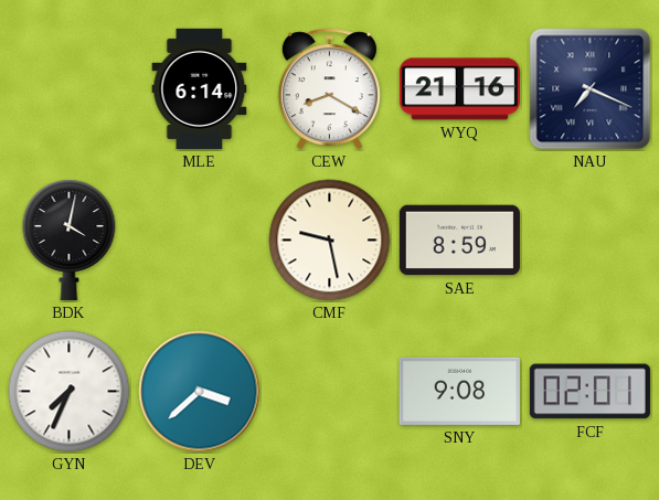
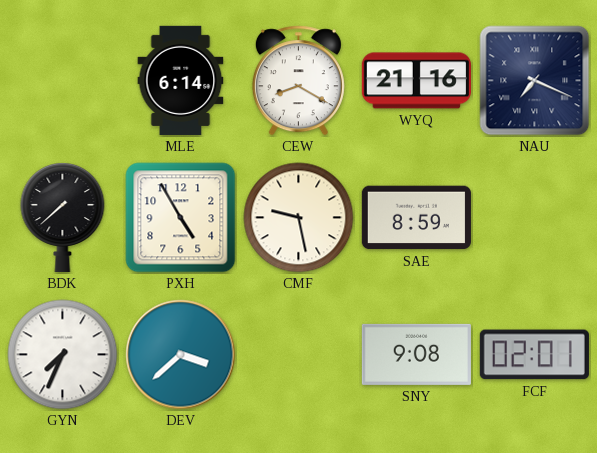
BDK: 4:02 -> 7:38
PXH: none -> 4:55
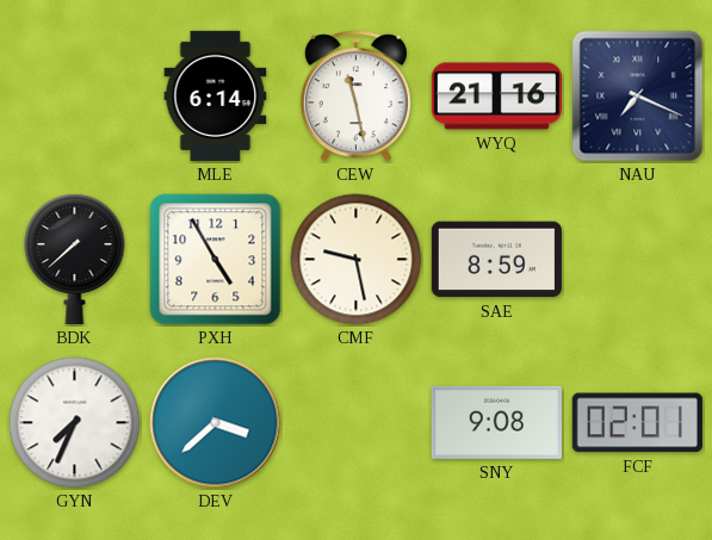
CEW: 8:20 -> 11:28
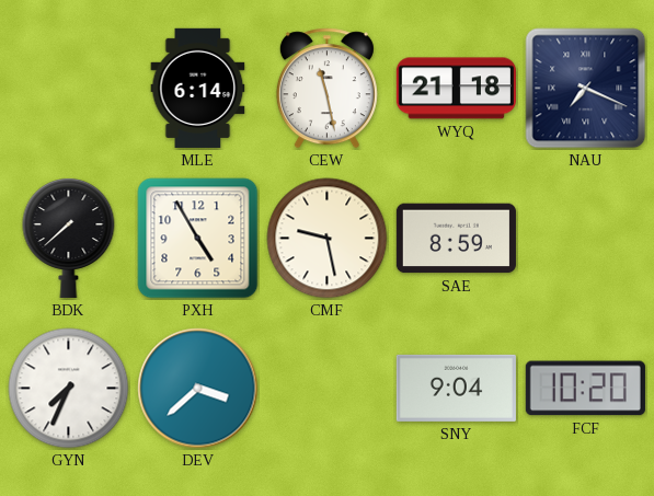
WYQ: 21:16 -> 21:18
SNY: 9:08 -> 9:04
FCF: 02:01 -> 10:20
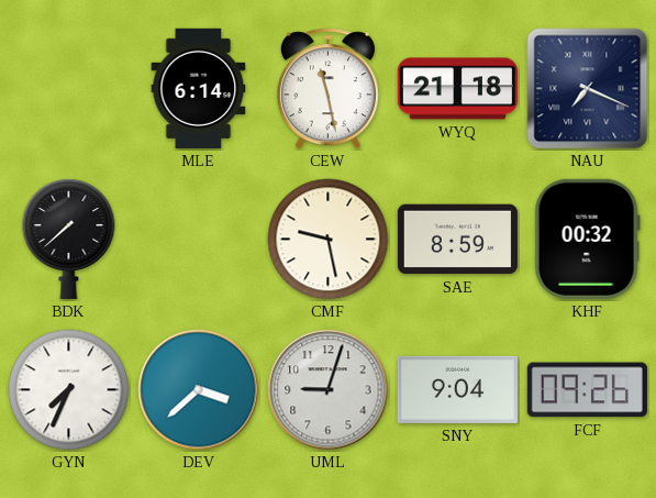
PXH: 4:55 -> none
KHF: none -> 00:32
UML: none -> 9:03
FCF: 10:20 -> 09:26
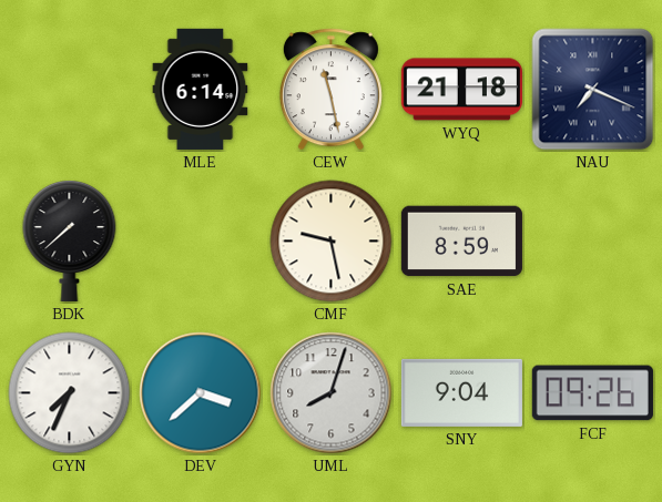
KHF: 00:32 -> none
UML: 9:03 -> 8:03
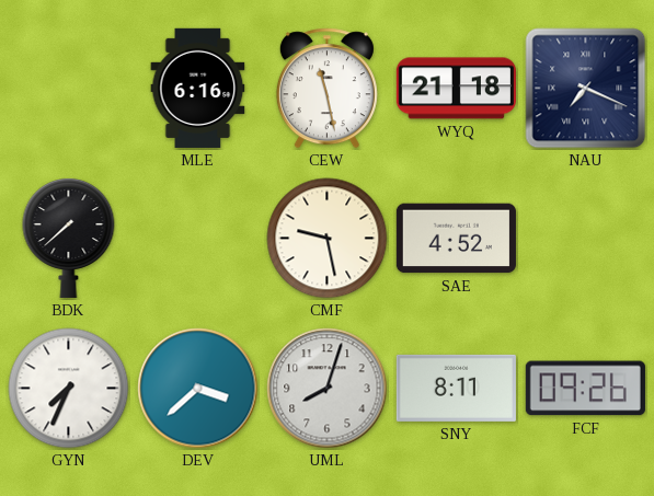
MLE: 6:14 -> 6:16
SAE: 8:59 -> 4:52
SNY: 9:04 -> 8:11
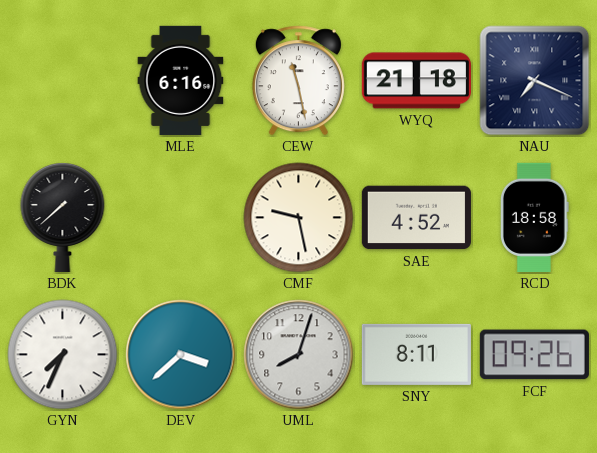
RCD: none -> 18:58
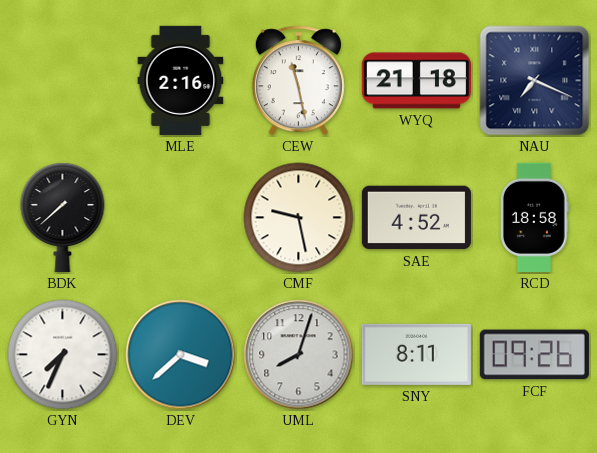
MLE: 6:16 -> 2:16
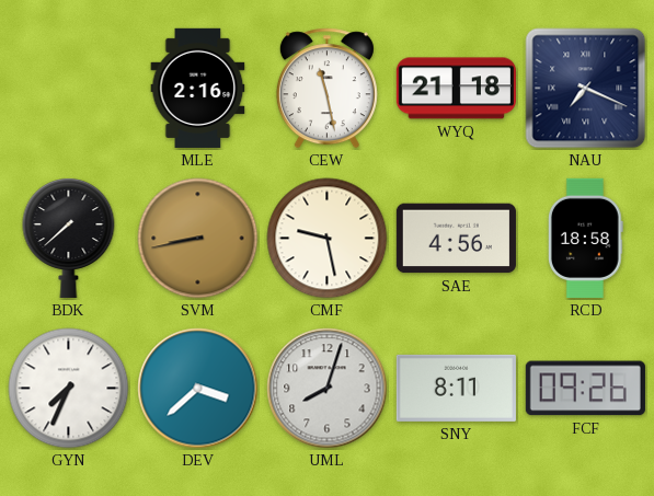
SVM: none -> 8:43
SAE: 4:52 -> 4:56
